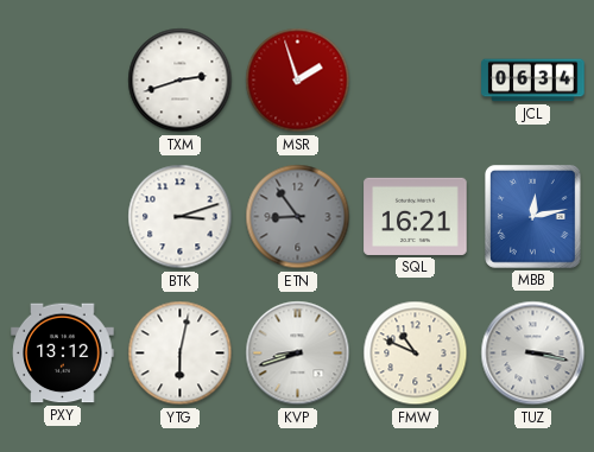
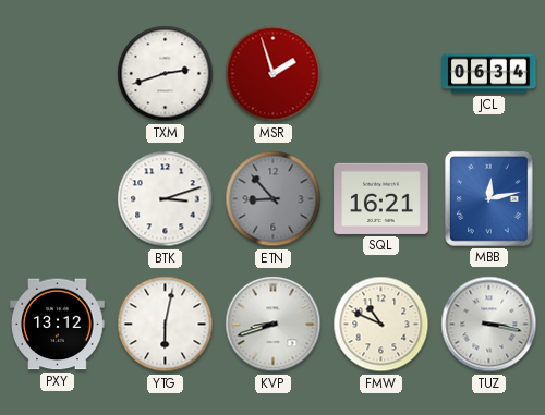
ETN: 8:54 -> 8:53
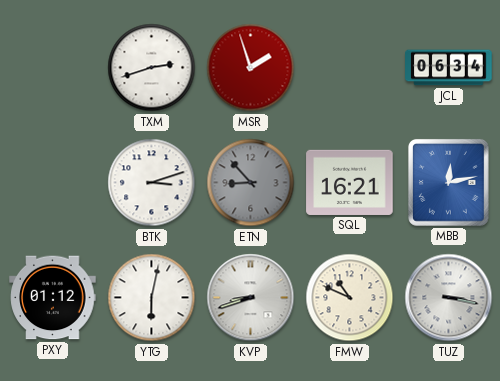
PXY: 13:12 -> 01:12
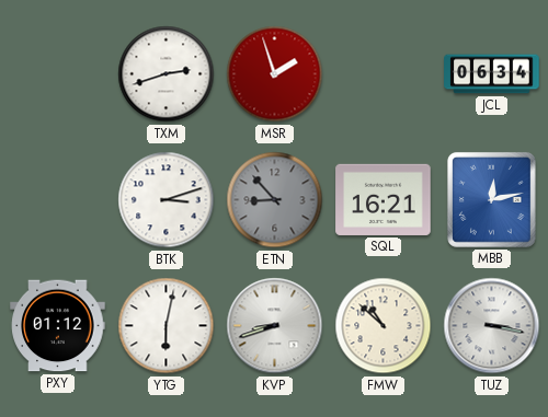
FMW: 10:49 -> 10:52
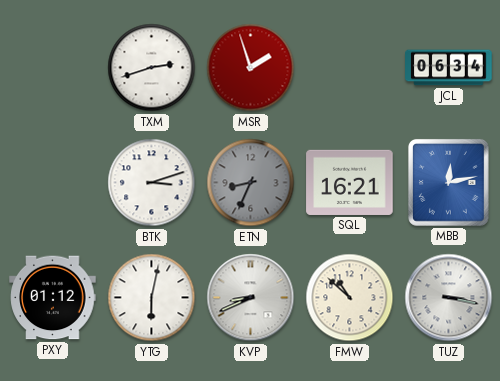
ETN: 8:53 -> 8:34
KVP: 8:42 -> 8:41
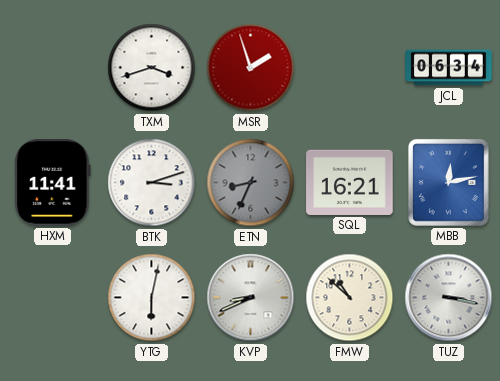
TXM: 2:42 -> 3:42
HXM: none -> 11:41
PXY: 01:12 -> none
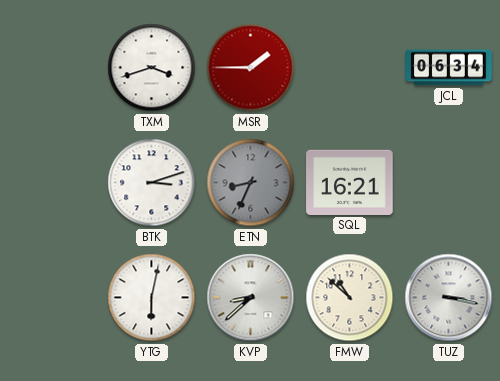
MSR: 1:57 -> 1:45
HXM: 11:41 -> none
MBB: 12:13 -> none
KVP: 8:41 -> 8:38
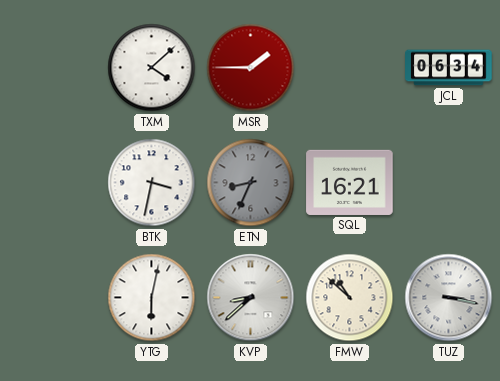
TXM: 3:42 -> 4:08
BTK: 3:12 -> 3:32
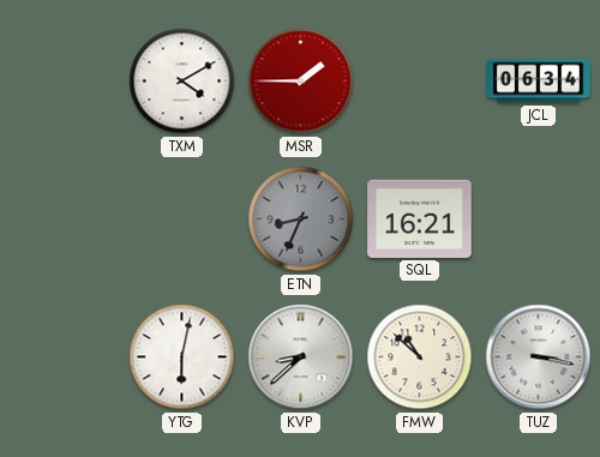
TXM: 4:08 -> 4:10
BTK: 3:32 -> none
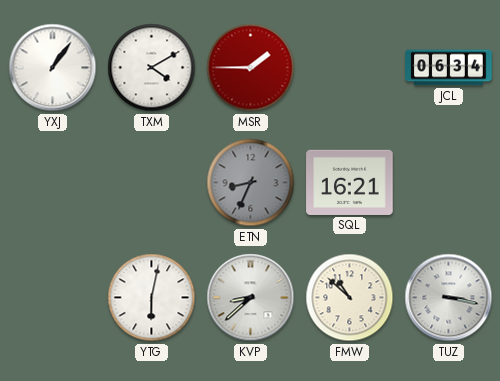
YXJ: none -> 1:06
